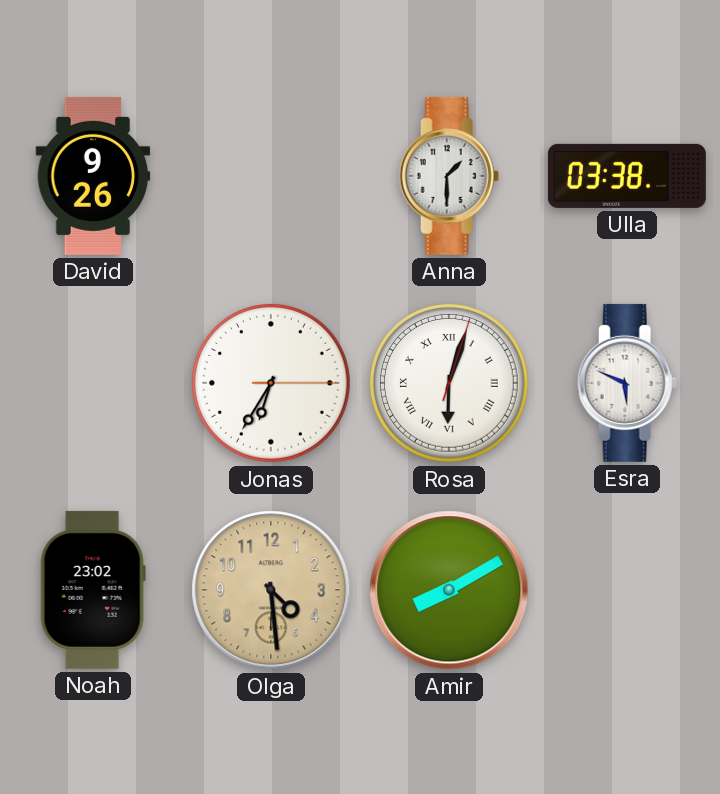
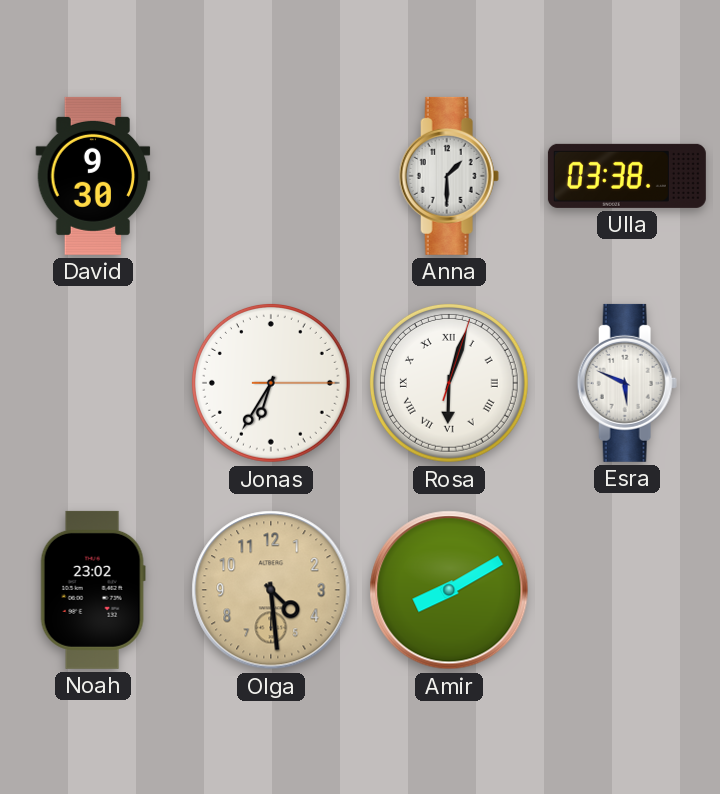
David: 9:26 -> 9:30
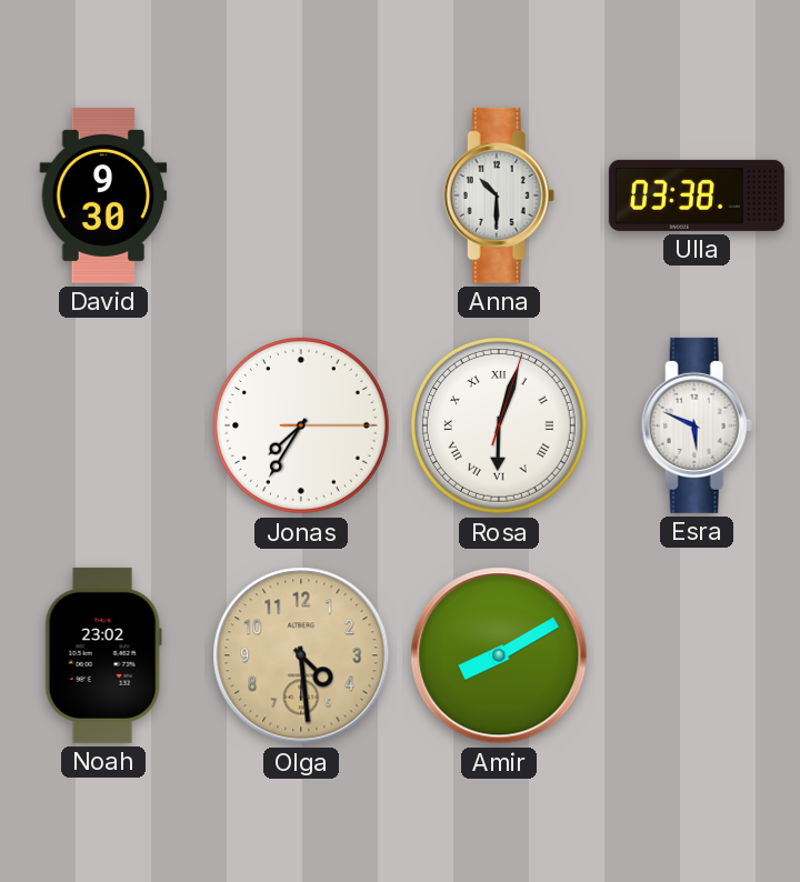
Anna: 1:30 -> 10:30
Jonas: 6:35 -> 7:35
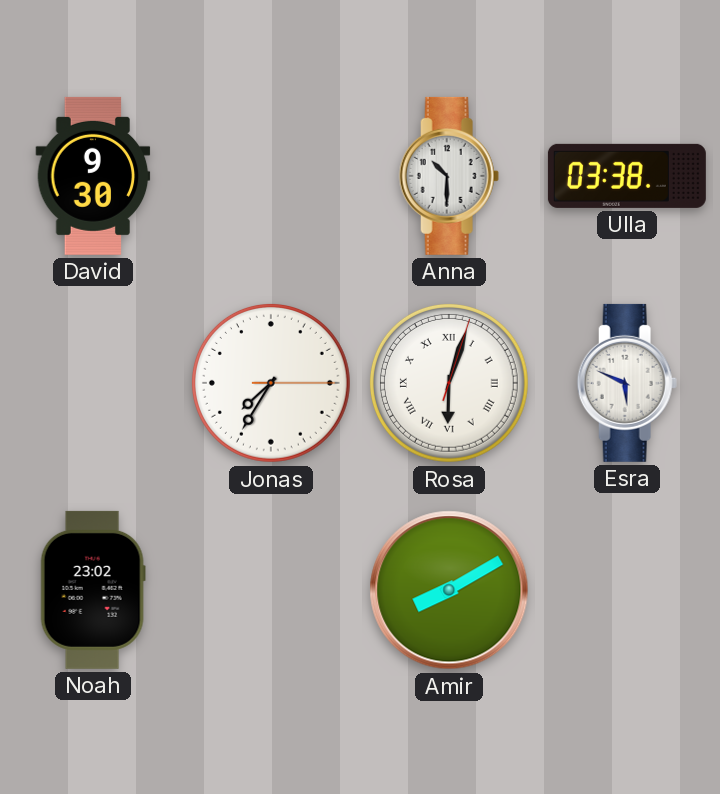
Olga: 4:29 -> none
